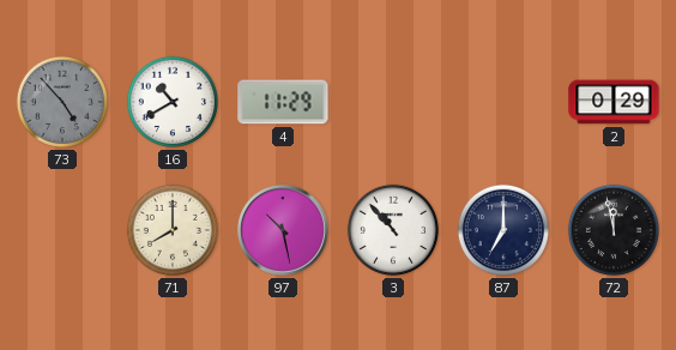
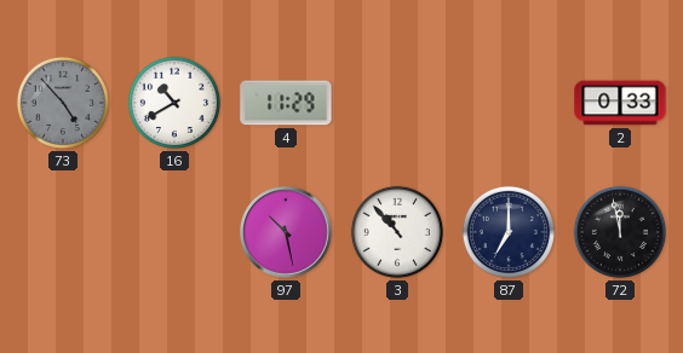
2: 0:29 -> 0:33
71: 8:00 -> none
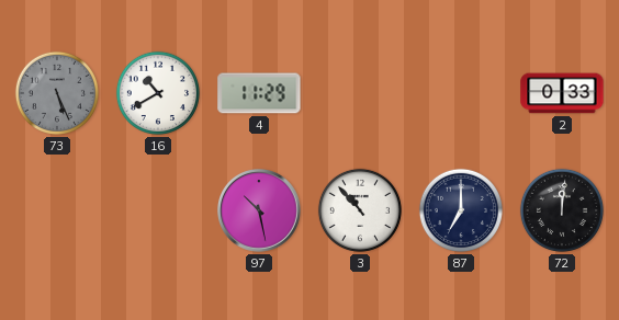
73: 4:53 -> 5:26
72: 11:58 -> 12:01
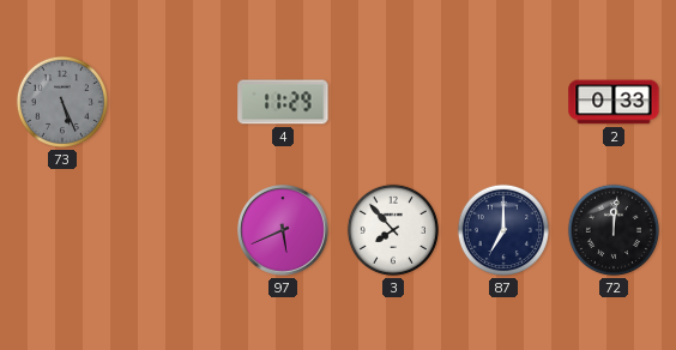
16: 10:40 -> none
97: 10:28 -> 5:41
3: 10:53 -> 7:53
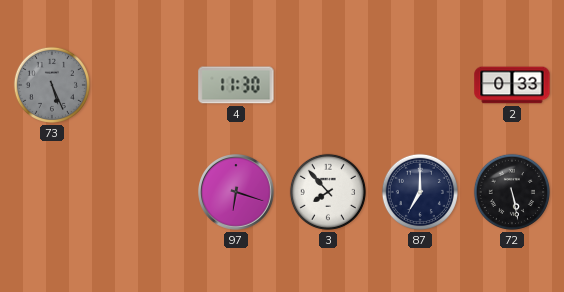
4: 11:29 -> 11:30
97: 5:41 -> 6:18
72: 12:01 -> 5:28
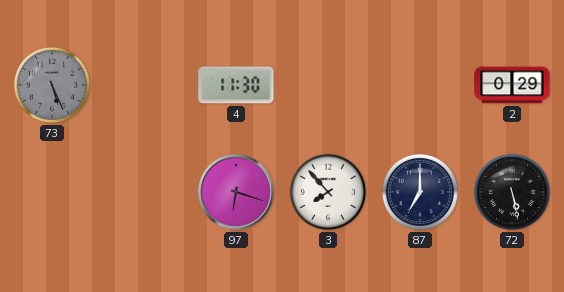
2: 0:33 -> 0:29
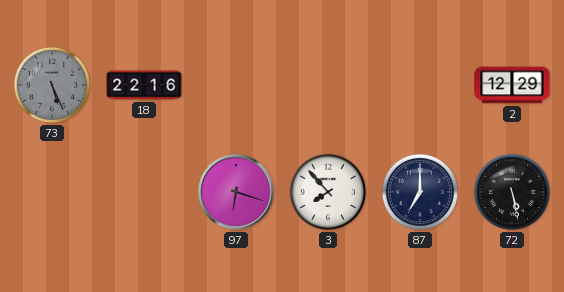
18: none -> 22:16
4: 11:30 -> none
2: 0:29 -> 12:29
